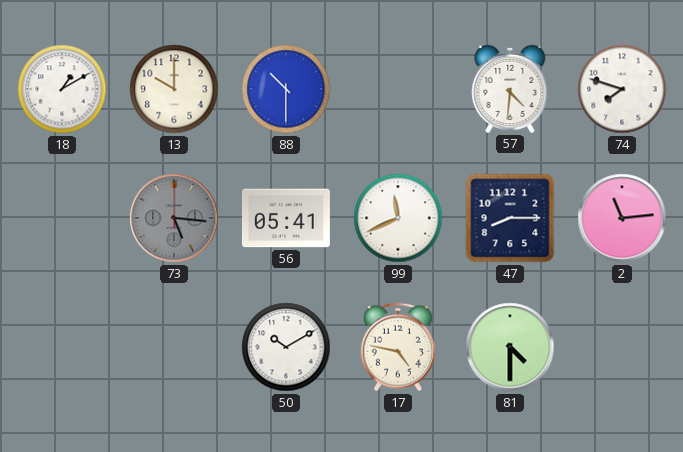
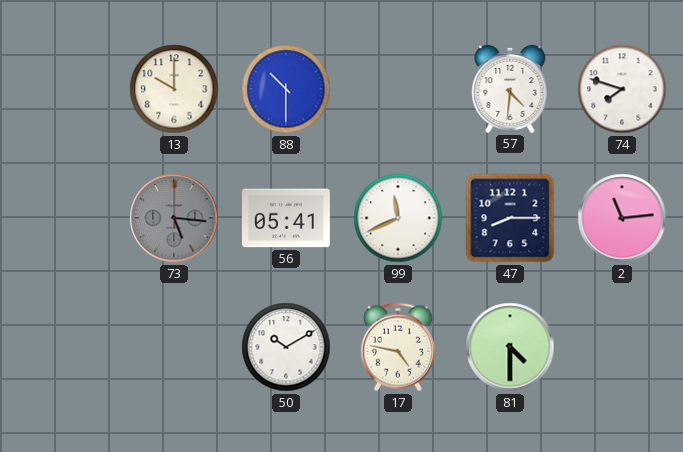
18: 1:10 -> none
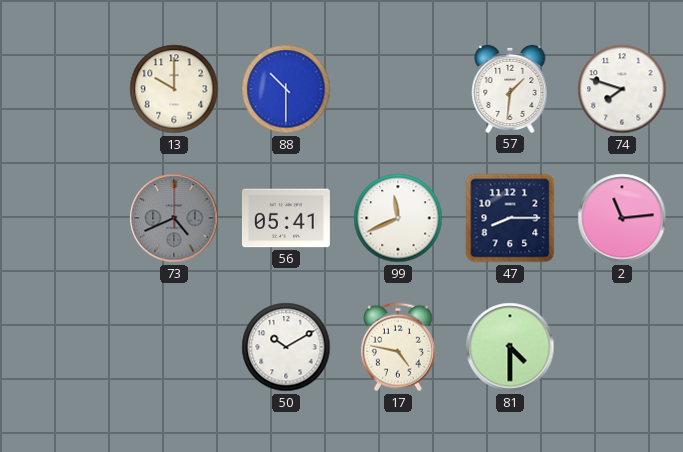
57: 4:31 -> 1:31
73: 5:16 -> 4:41
